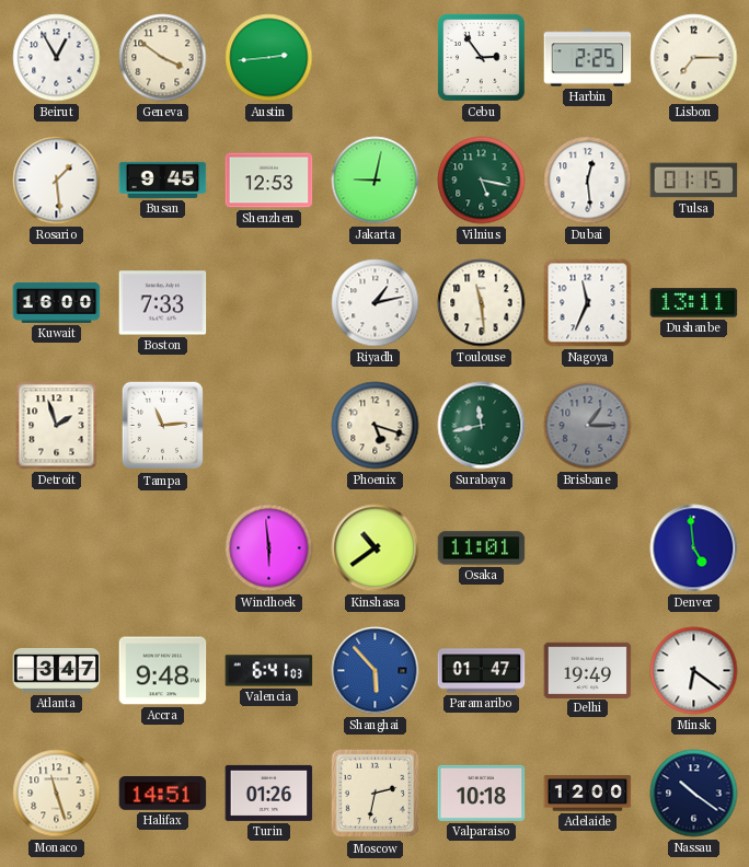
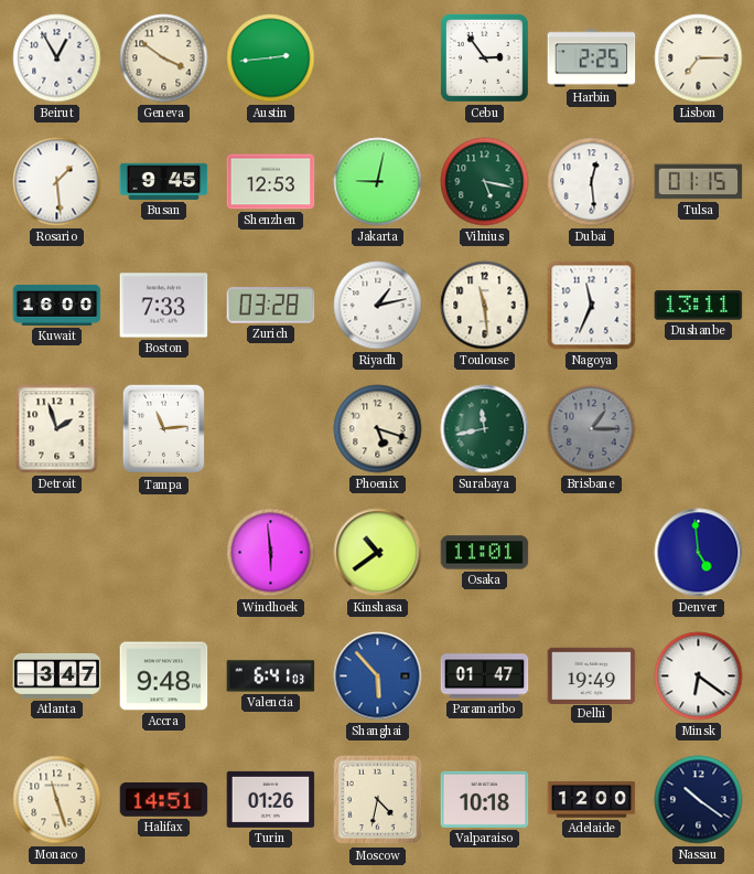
Zurich: none -> 03:28
Moscow: 2:32 -> 4:32
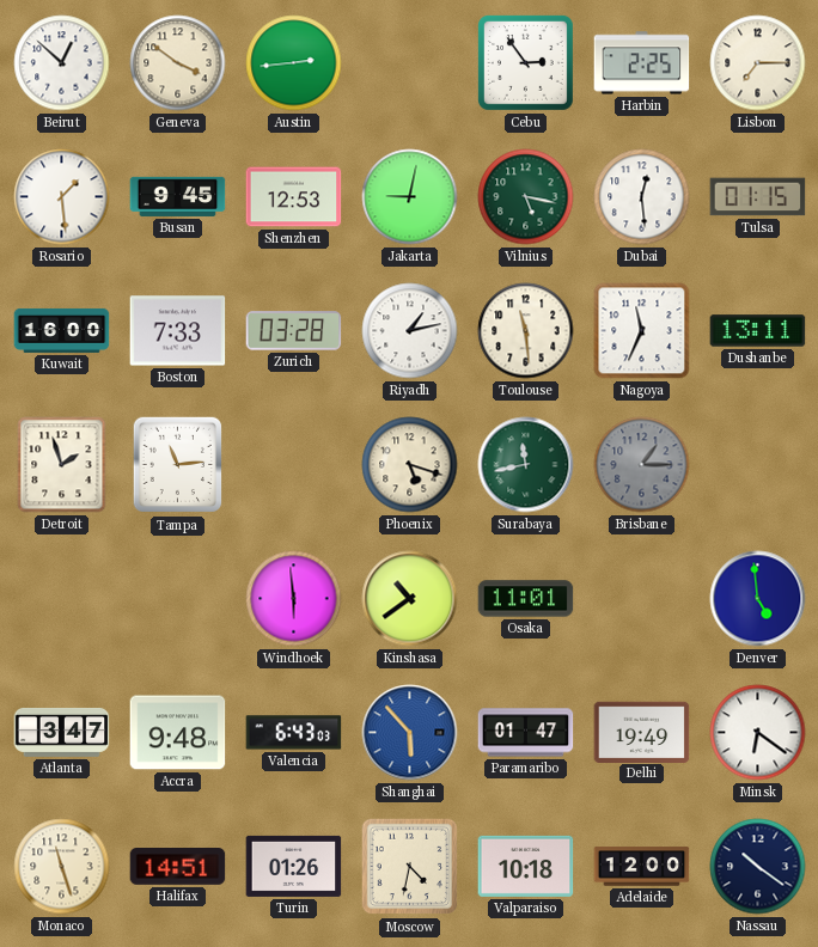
Beirut: 12:55 -> 12:52
Valencia: 6:41 -> 6:43
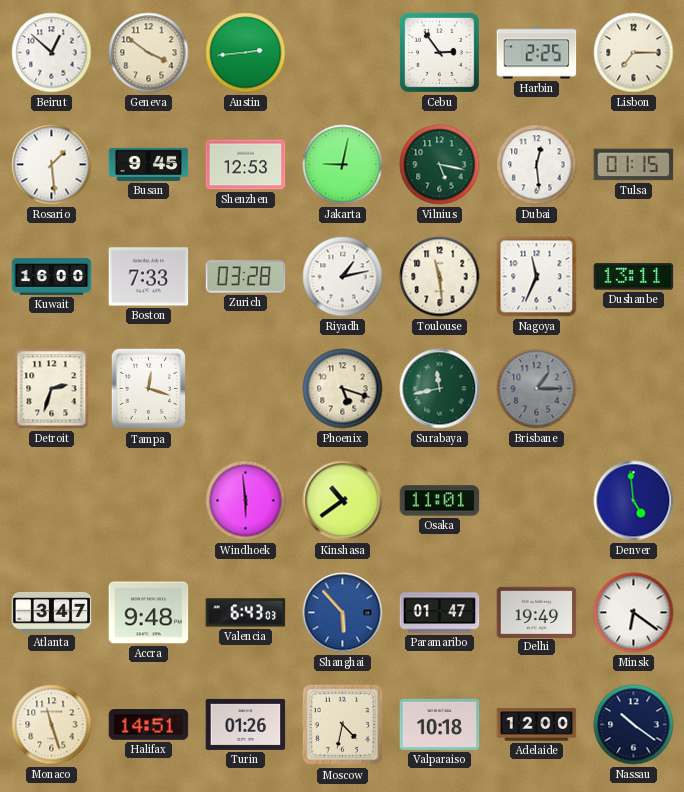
Detroit: 1:57 -> 2:33
Tampa: 11:14 -> 12:18
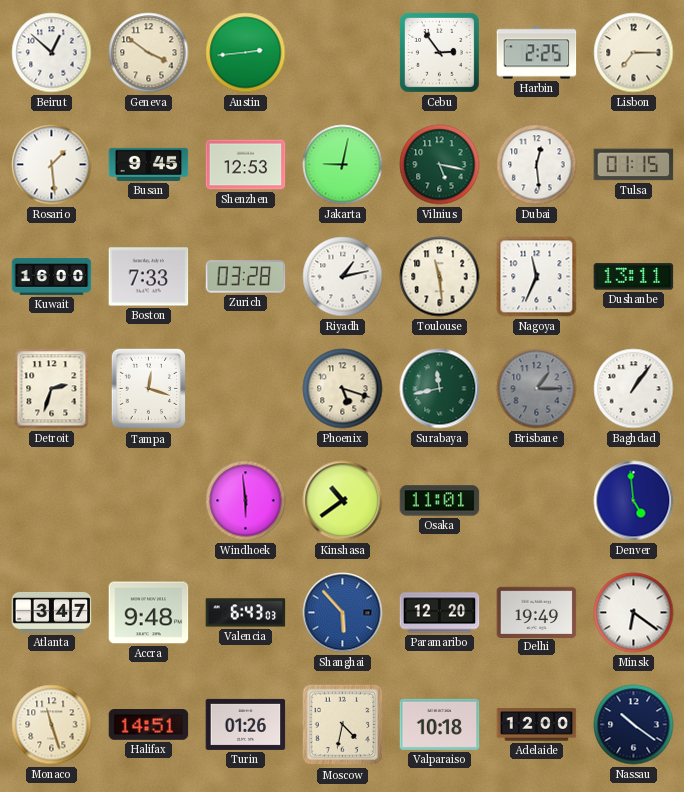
Baghdad: none -> 1:06
Paramaribo: 01:47 -> 12:20
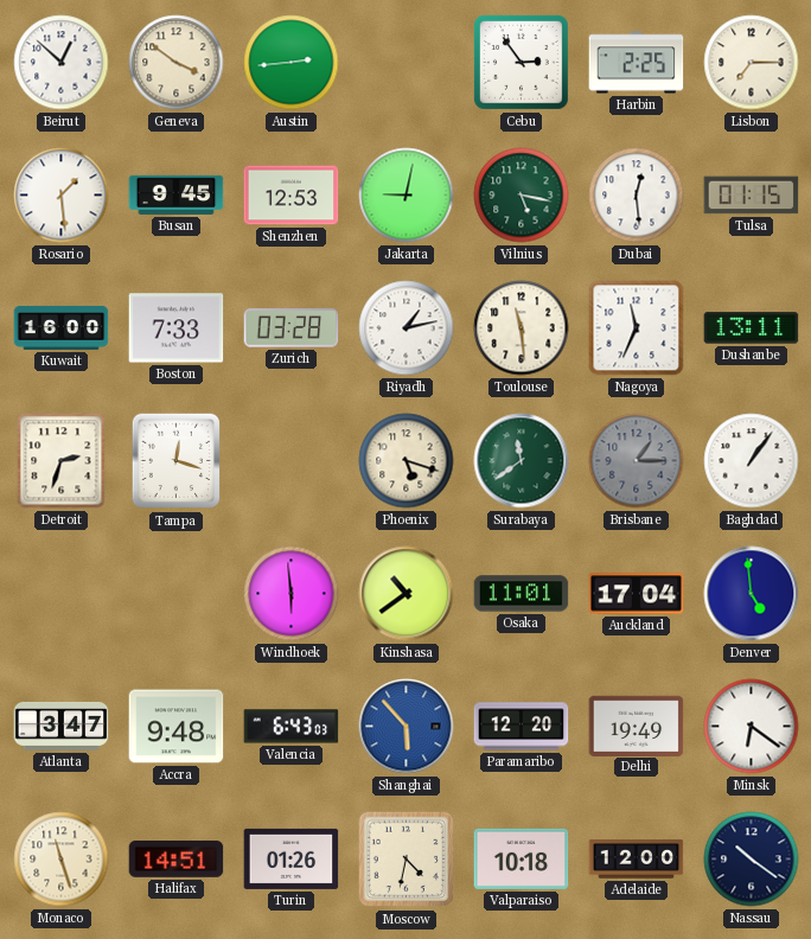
Surabaya: 11:43 -> 11:39
Auckland: none -> 17:04
